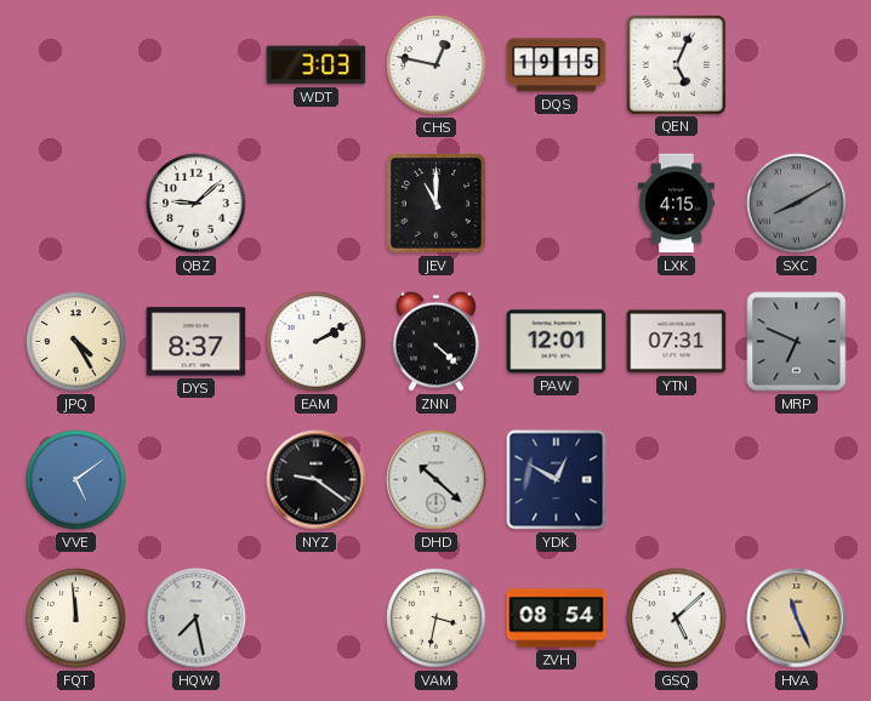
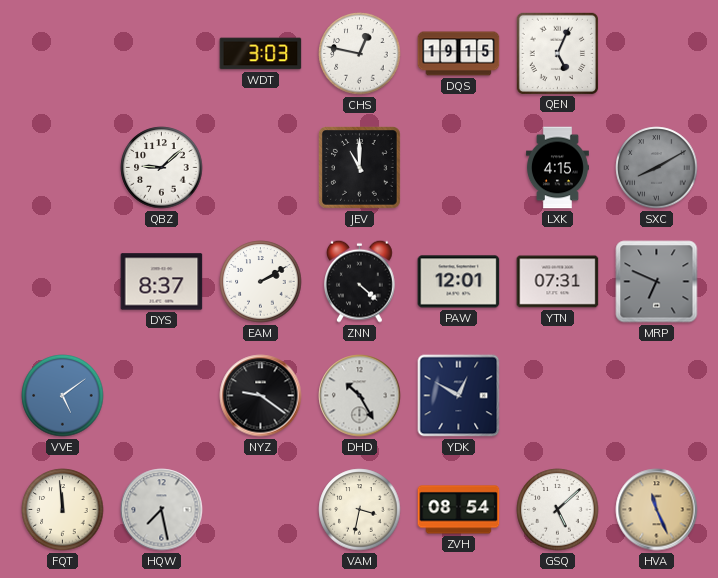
JPQ: 4:25 -> none
DHD: 10:22 -> 10:25
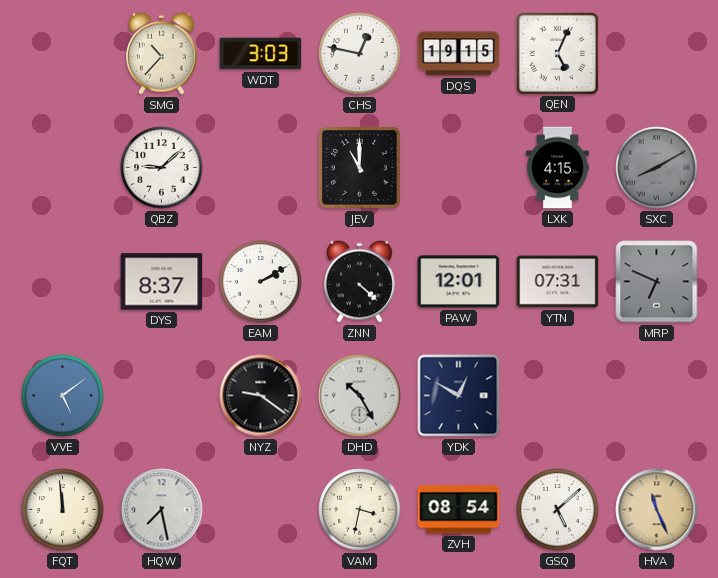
SMG: none -> 10:37
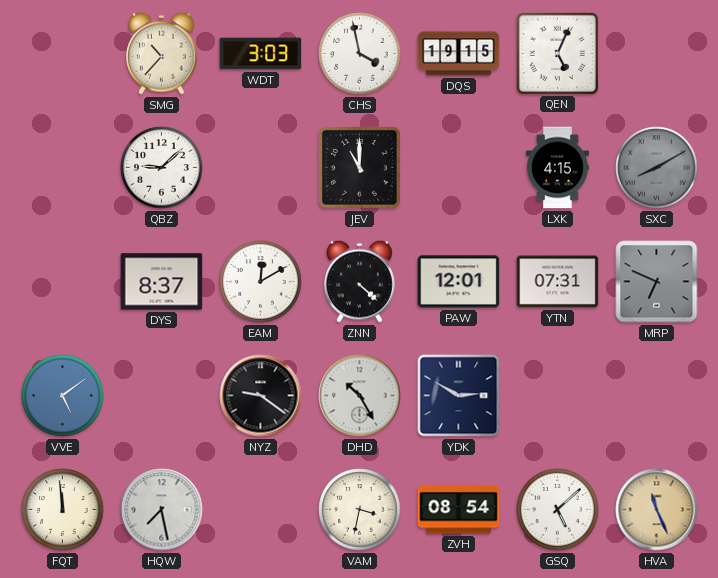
CHS: 12:47 -> 3:58
EAM: 2:10 -> 12:10
YDK: 12:50 -> 2:50
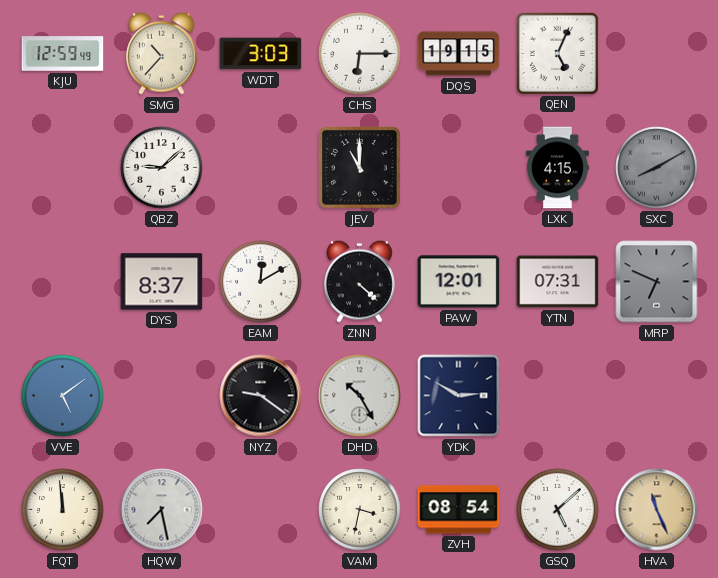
KJU: none -> 12:59
CHS: 3:58 -> 6:15
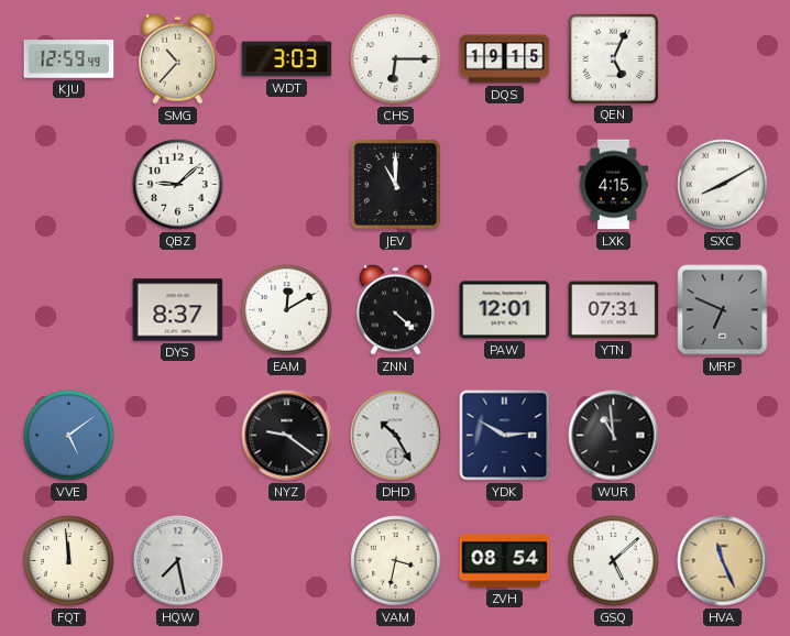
SXC dial: grey -> white
WUR: none -> 10:59
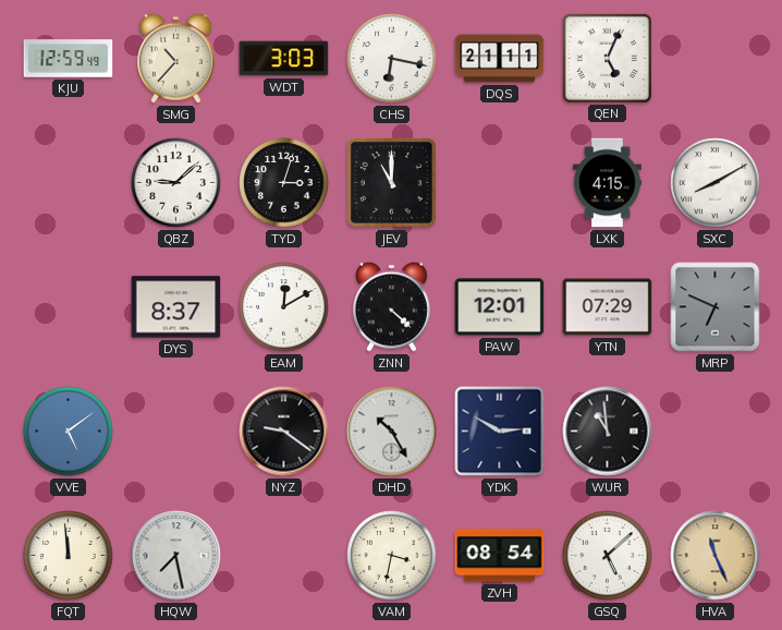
CHS: 6:15 -> 6:17
DQS: 19:15 -> 21:11
TYD: none -> 3:03
YTN: 07:31 -> 07:29
